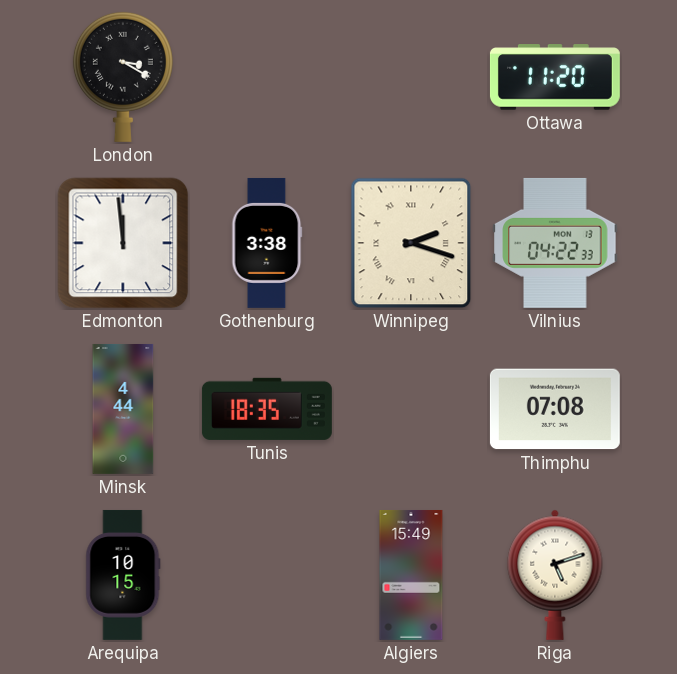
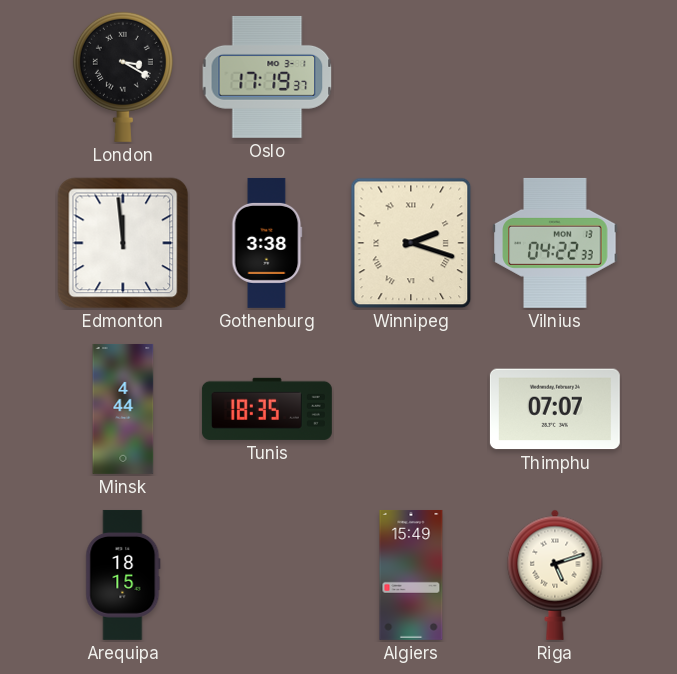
Oslo: none -> 17:19
Ottawa: 11:20 -> none
Thimphu: 07:08 -> 07:07
Arequipa: 10:15 -> 18:15
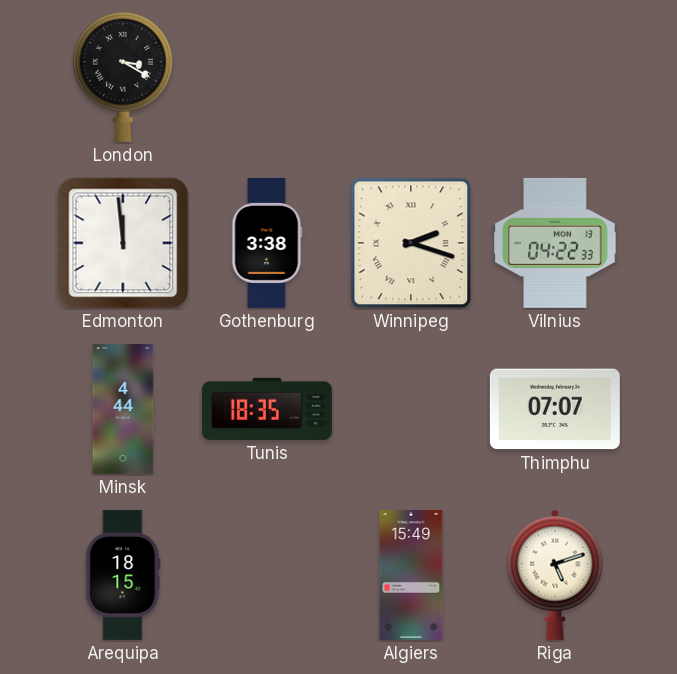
Oslo: 17:19 -> none
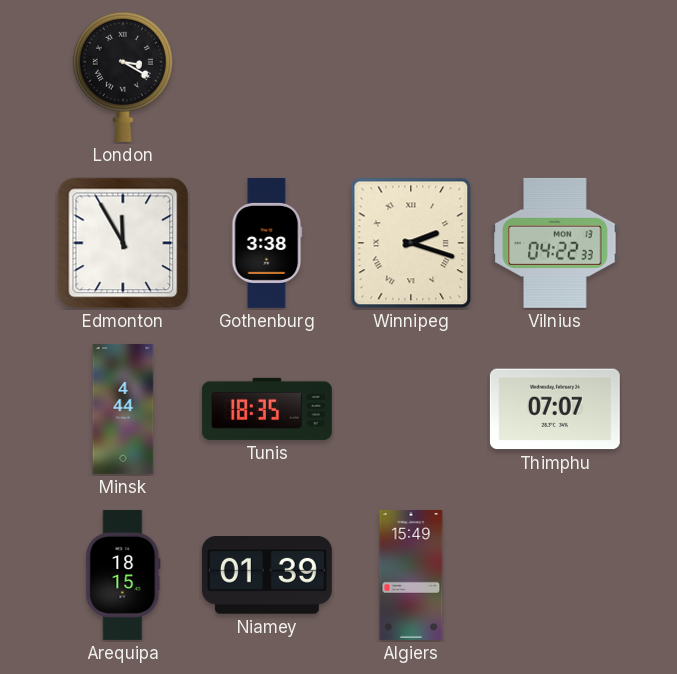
Edmonton: 11:59 -> 11:55
Niamey: none -> 01:39
Riga: 5:12 -> none
